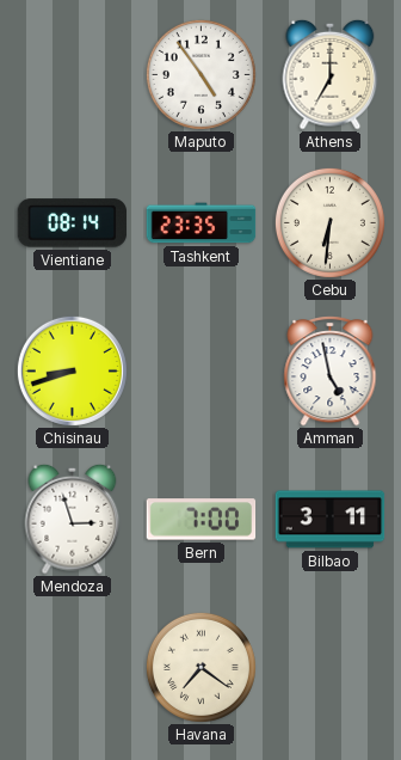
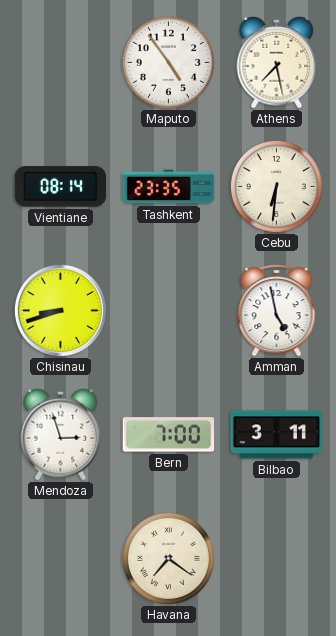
Athens: 7:00 -> 7:28
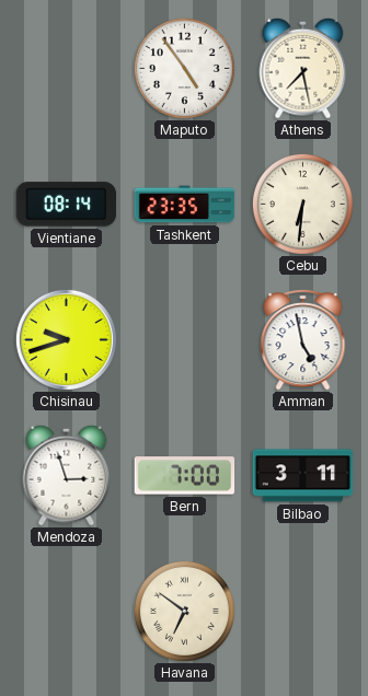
Chisinau: 8:42 -> 9:42
Havana: 7:21 -> 6:51
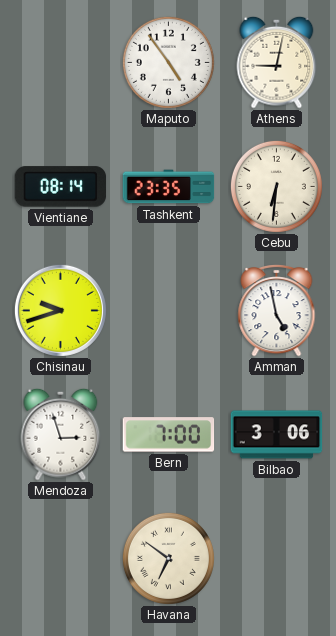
Athens: 7:28 -> 9:02
Bilbao: 3:11 -> 3:06
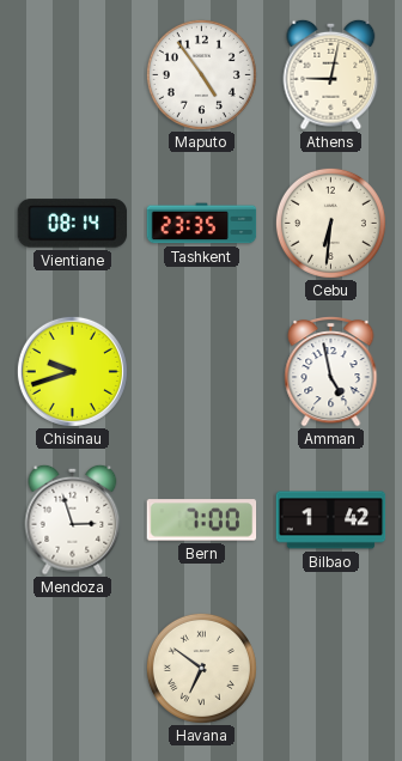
Bilbao: 3:06 -> 1:42
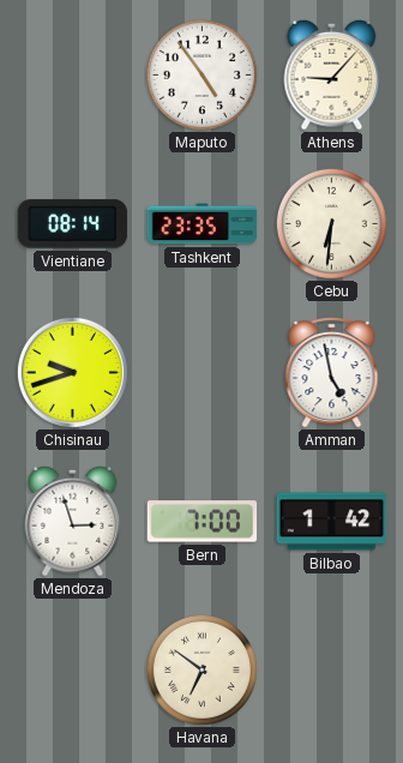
Athens: 9:02 -> 9:07
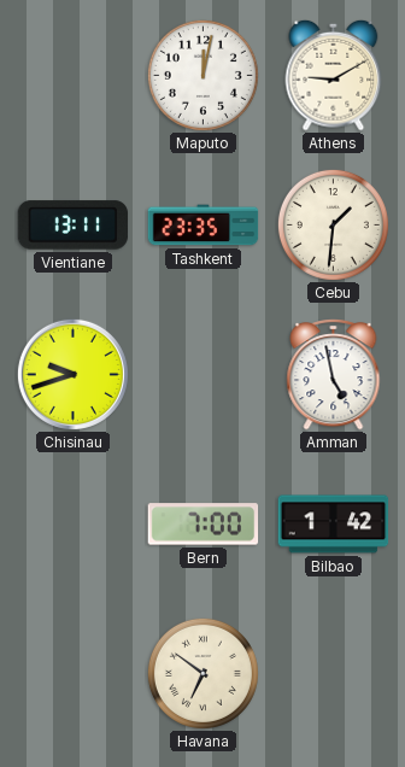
Maputo: 4:54 -> 12:02
Athens: 9:07 -> 9:10
Vientiane: 08:14 -> 13:11
Cebu: 6:31 -> 1:31
Mendoza: 2:57 -> none
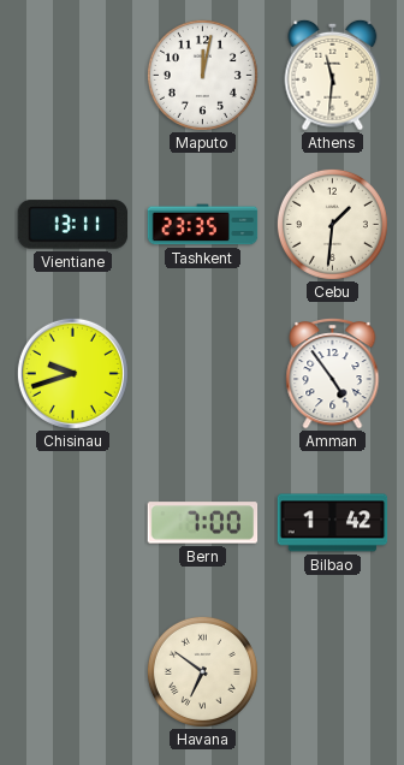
Athens: 9:10 -> 11:31
Amman: 4:58 -> 4:54
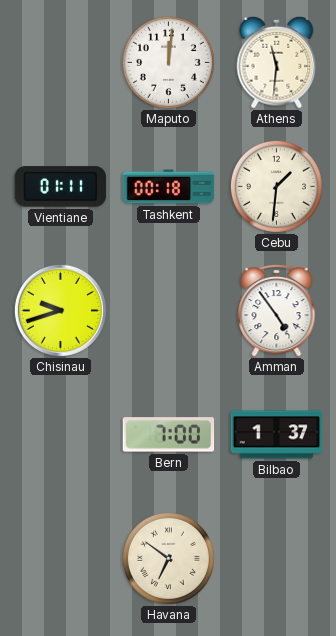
Maputo: 12:02 -> 12:01
Vientiane: 13:11 -> 01:11
Tashkent: 23:35 -> 00:18
Bilbao: 1:42 -> 1:37
